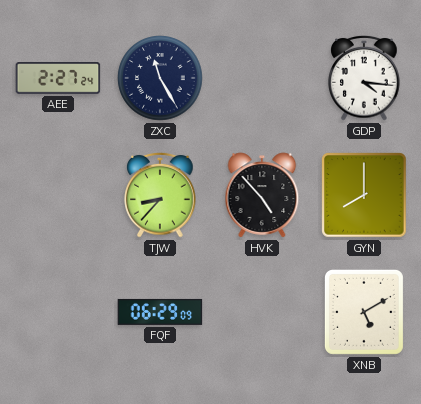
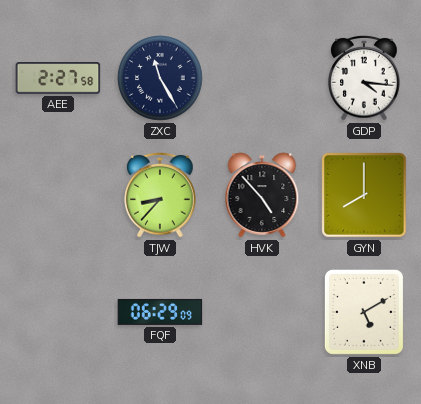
AEE: 2:27:24 -> 2:27:58
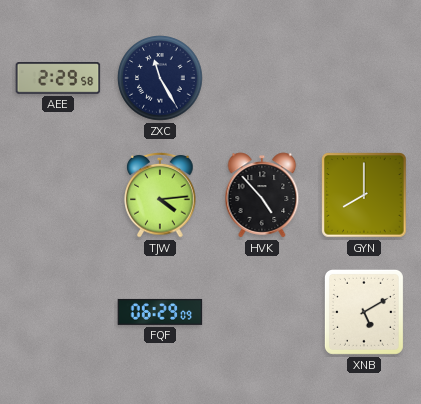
AEE: 2:27 -> 2:29
GDP: 4:16 -> none
TJW: 8:37 -> 4:14
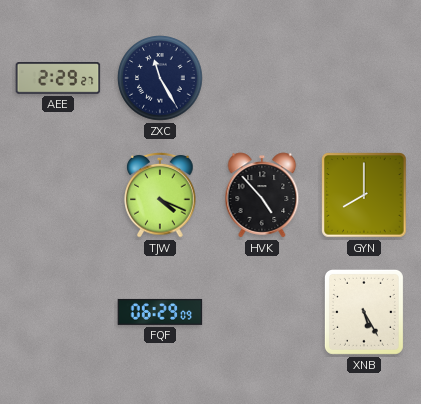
AEE: 2:29:58 -> 2:29:27
TJW: 4:14 -> 4:19
XNB: 5:10 -> 5:25
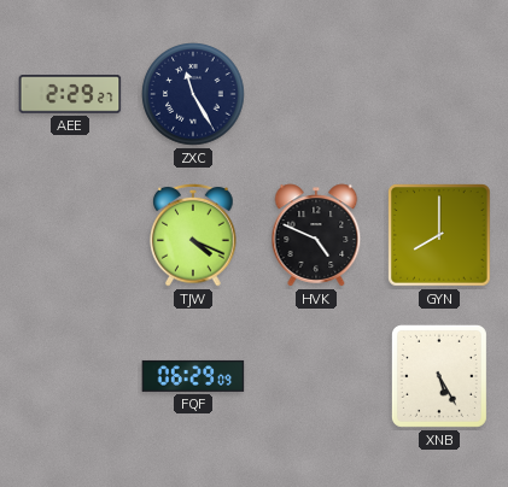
HVK: 4:53 -> 4:49
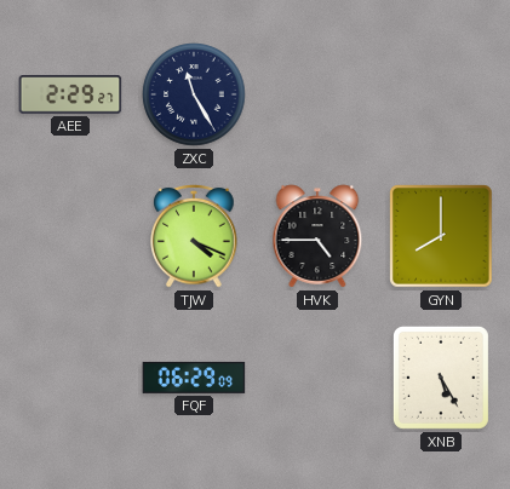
HVK: 4:49 -> 4:45
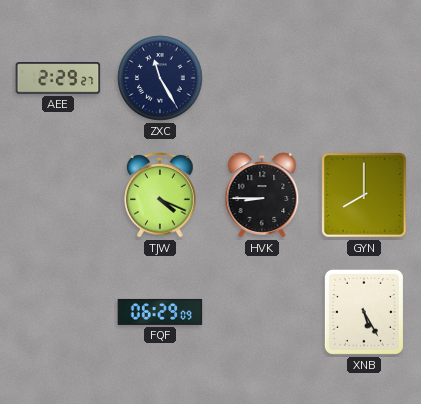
HVK: 4:45 -> 8:45
